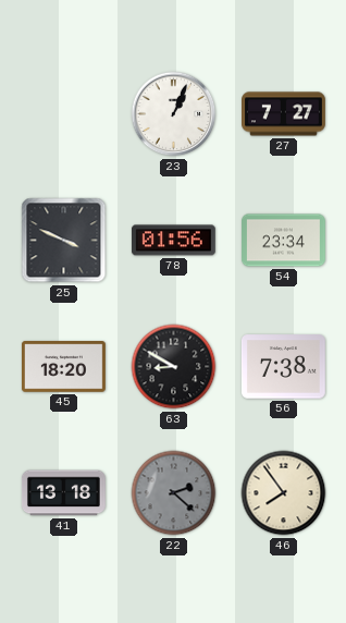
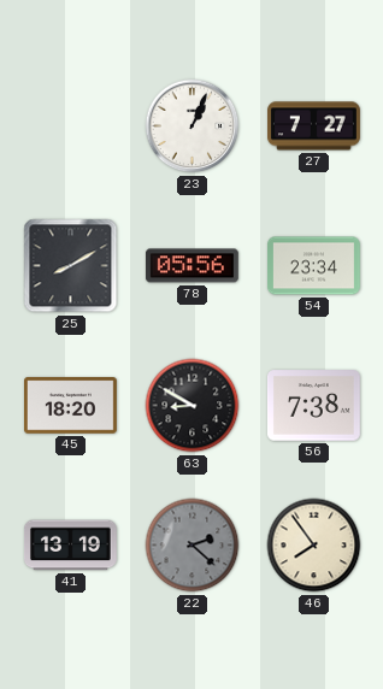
25: 3:49 -> 8:10
78: 01:56 -> 05:56
41: 13:18 -> 13:19
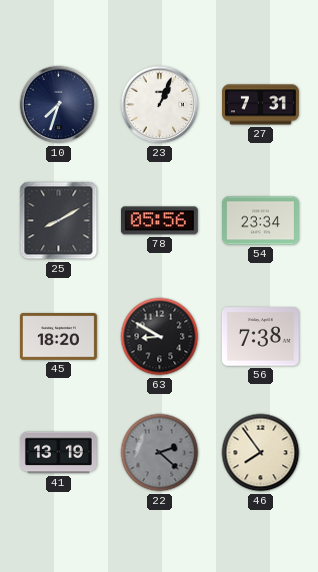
10: none -> 7:33
27: 7:27 -> 7:31
